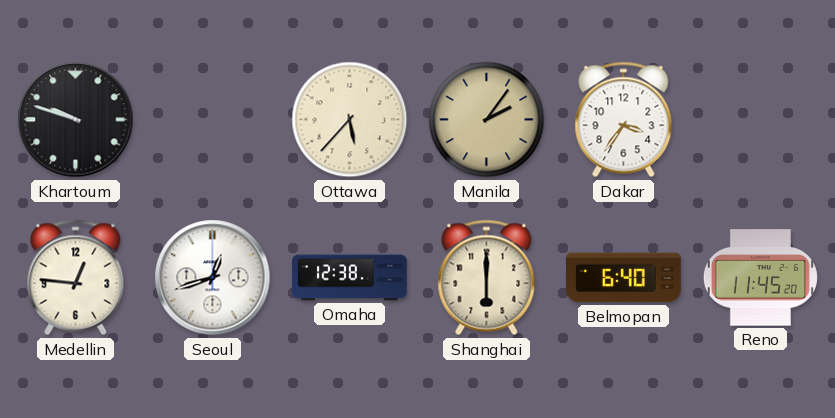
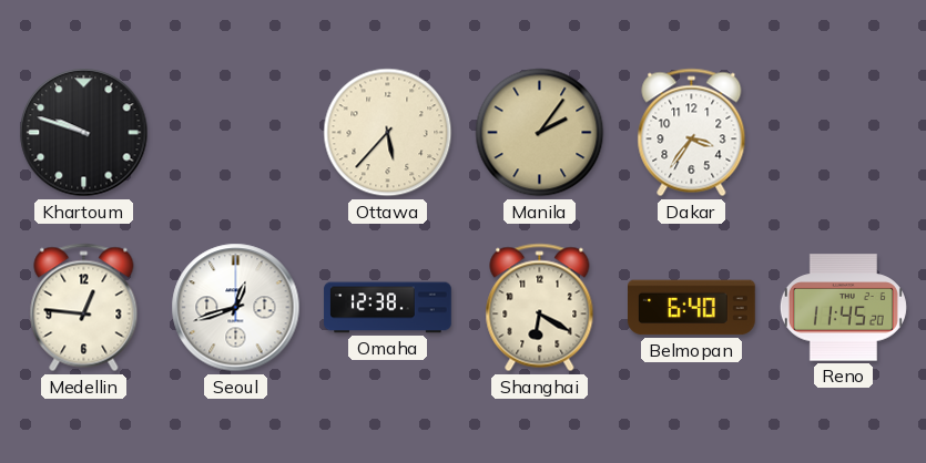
Shanghai: 6:00 -> 6:20
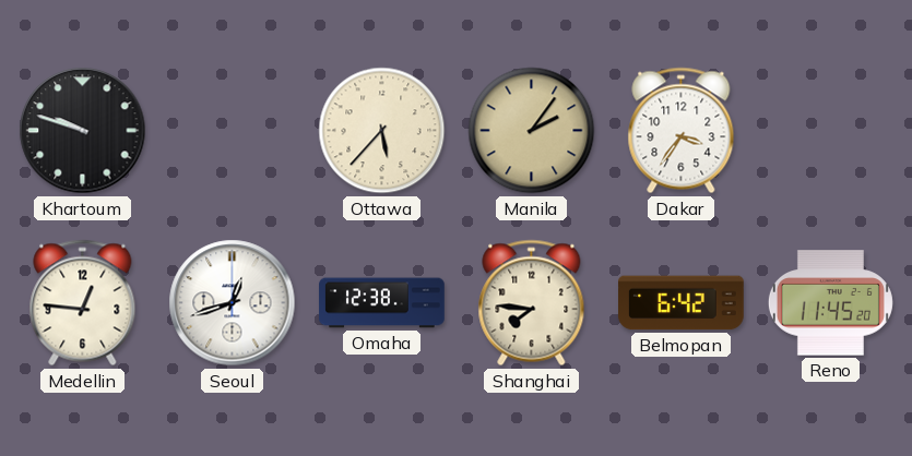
Shanghai: 6:20 -> 7:46
Belmopan: 6:40 -> 6:42
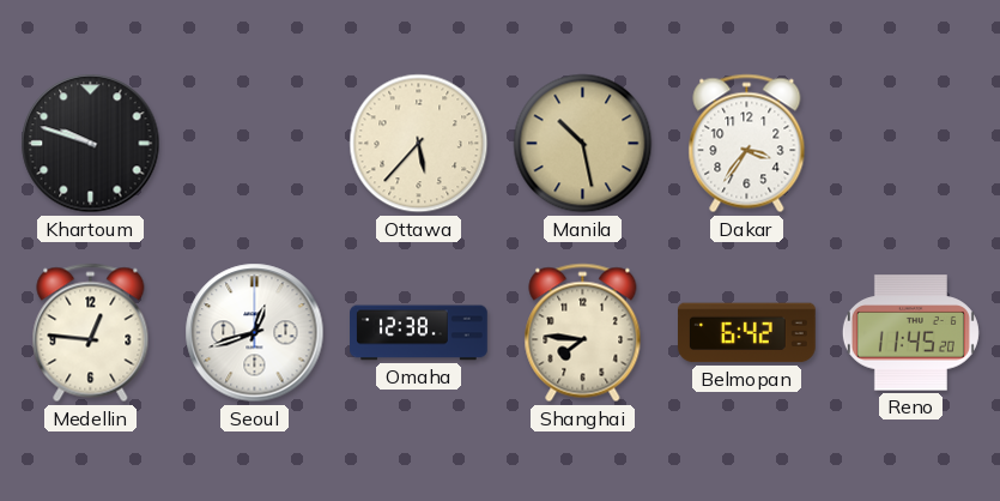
Manila: 2:06 -> 10:28
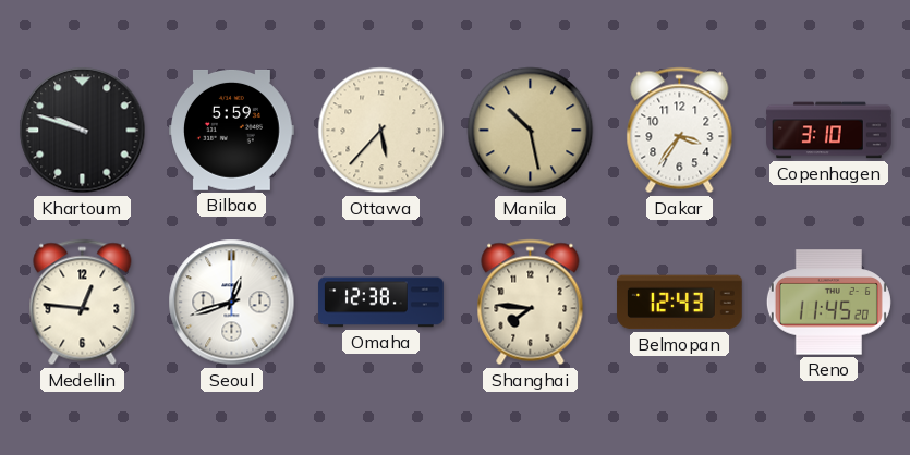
Bilbao: none -> 5:59
Copenhagen: none -> 3:10
Belmopan: 6:42 -> 12:43
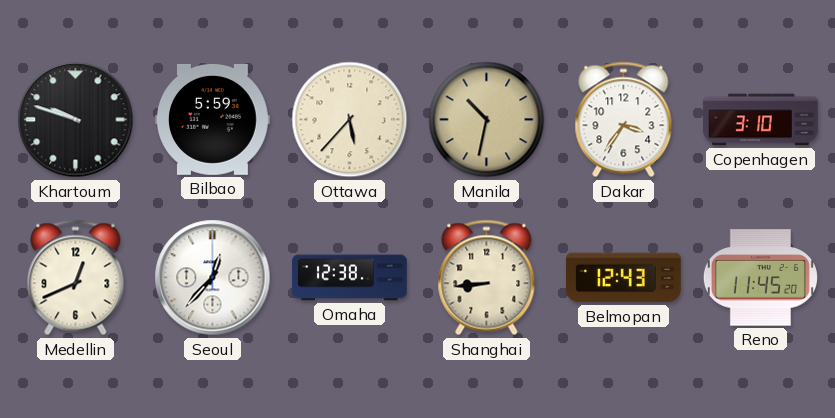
Manila: 10:28 -> 10:32
Medellin: 12:46 -> 12:41
Seoul: 12:42 -> 12:37
Shanghai: 7:46 -> 8:44
